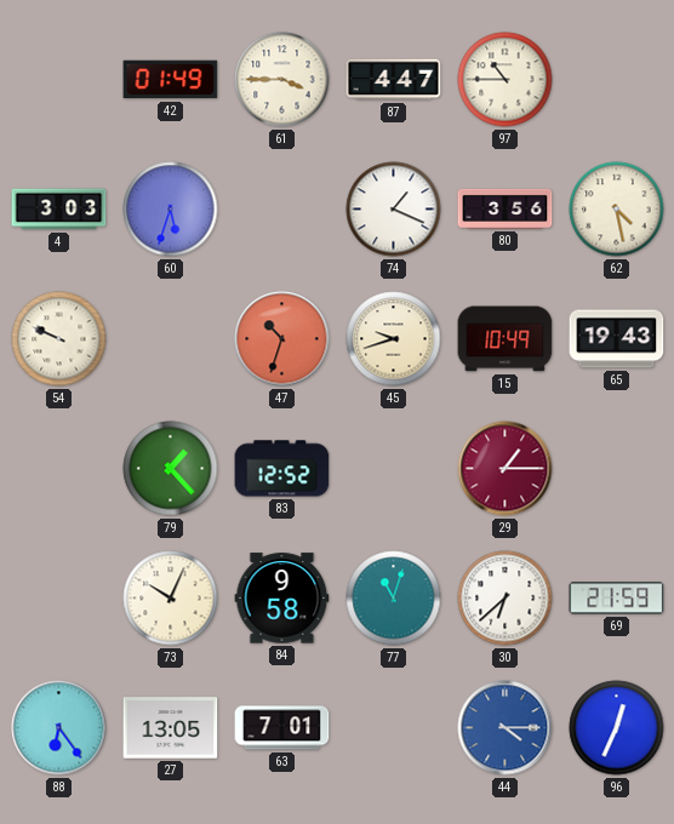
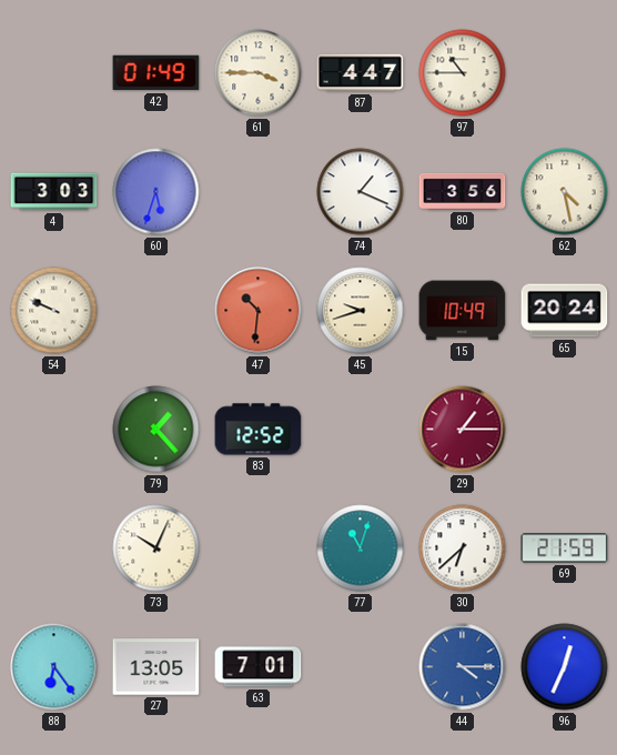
47: 10:33 -> 10:31
65: 19:43 -> 20:24
84: 9:58 -> none
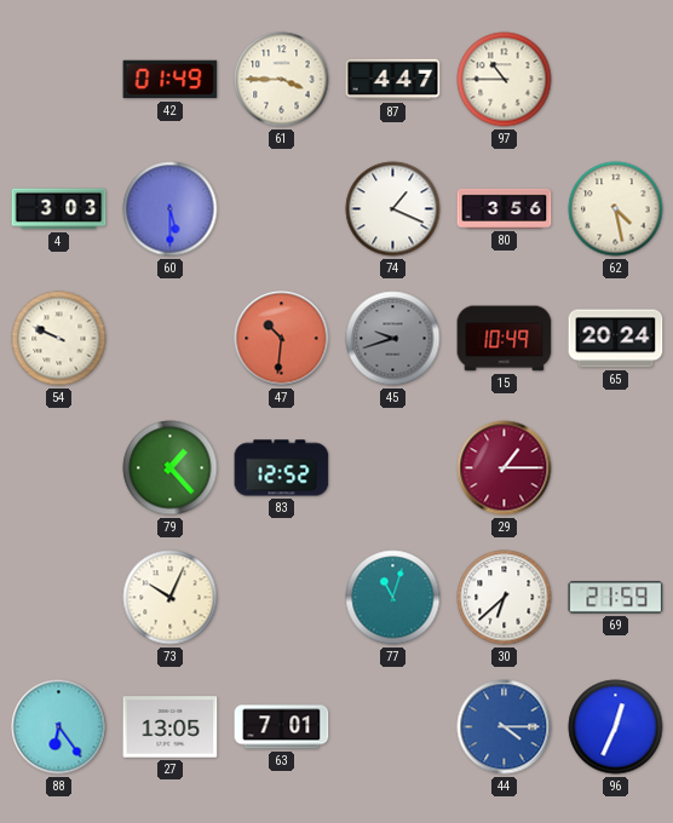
60: 5:33 -> 5:30
45 dial: cream -> grey
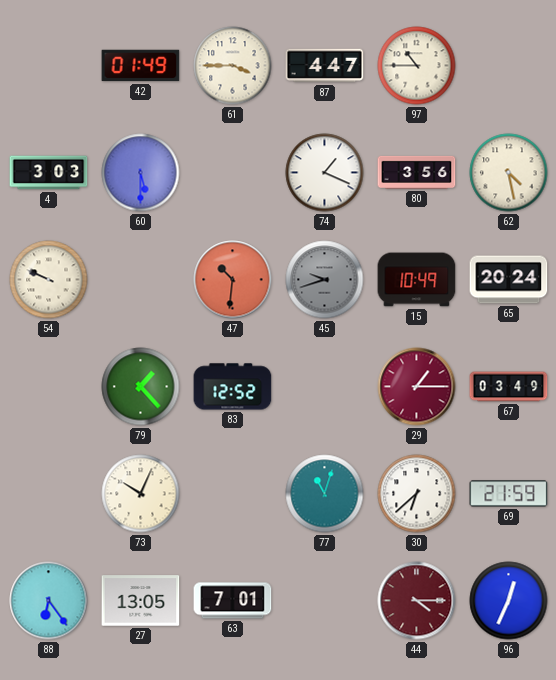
67: none -> 03:49
44 dial: blue -> burgundy
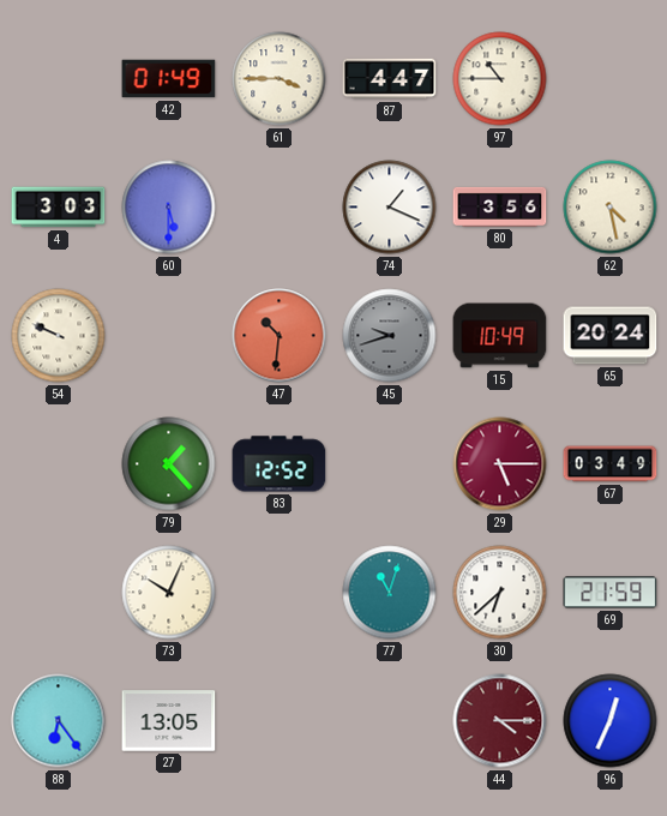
29: 1:15 -> 5:15
63: 7:01 -> none
